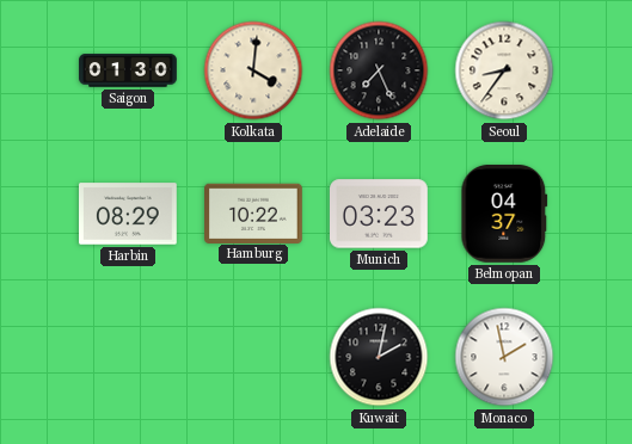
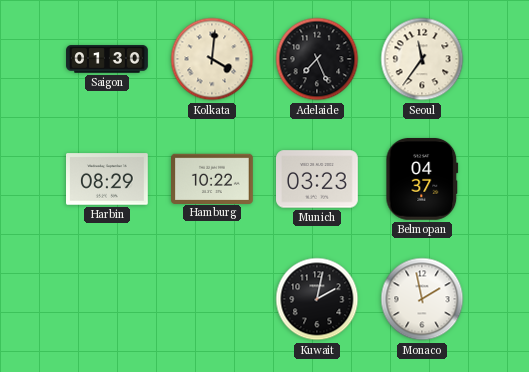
Seoul: 8:36 -> 11:36
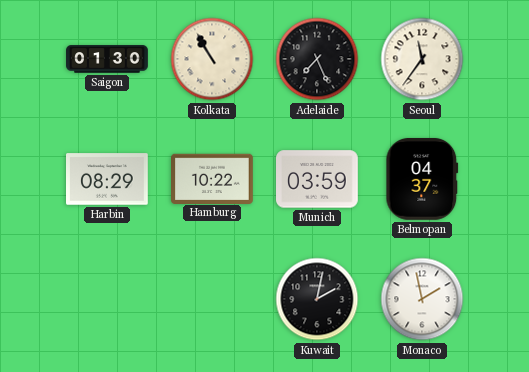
Kolkata: 4:01 -> 10:55
Munich: 03:23 -> 03:59
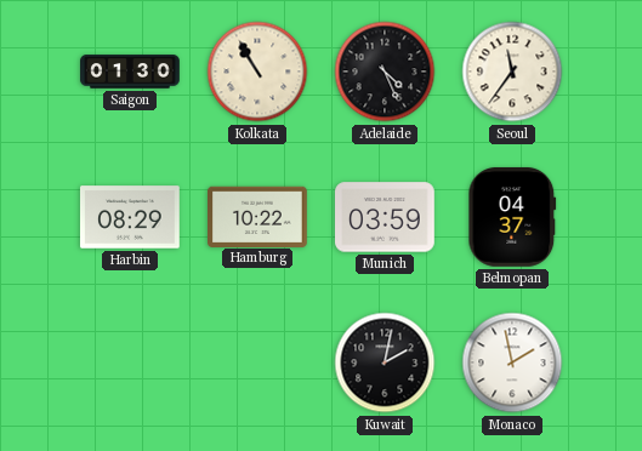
Adelaide: 7:26 -> 4:26
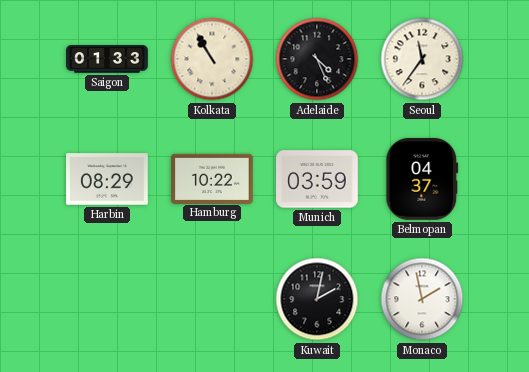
Saigon: 01:30 -> 01:33
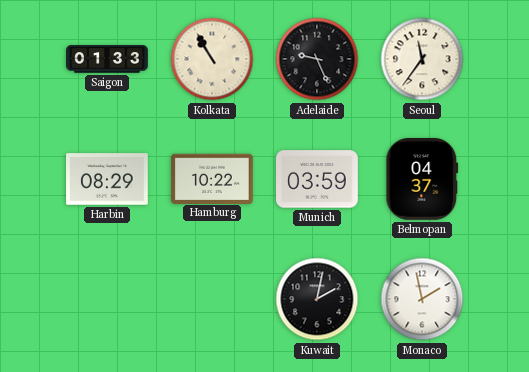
Adelaide: 4:26 -> 9:26
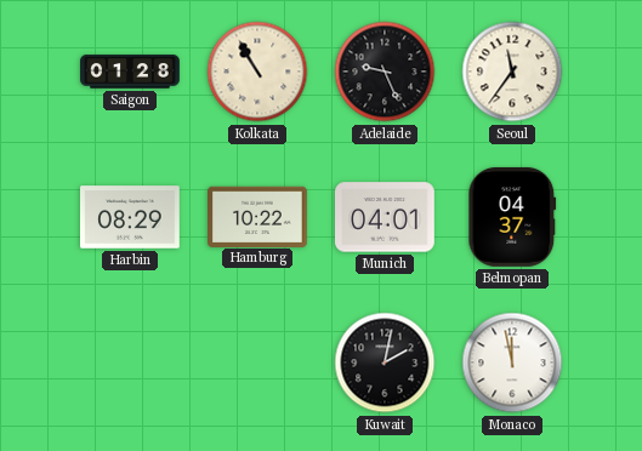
Saigon: 01:33 -> 01:28
Munich: 03:59 -> 04:01
Monaco: 1:58 -> 11:58
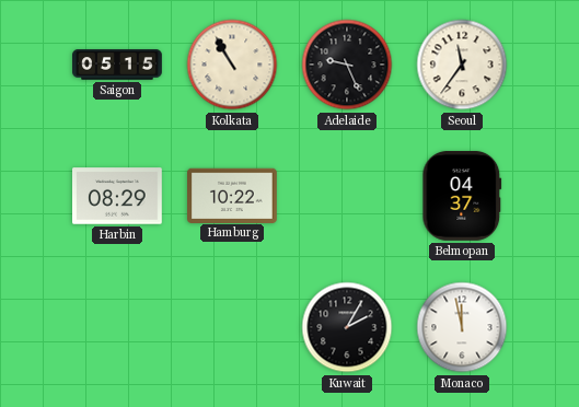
Saigon: 01:28 -> 05:15
Munich: 04:01 -> none
Kuwait: 2:02 -> 2:05
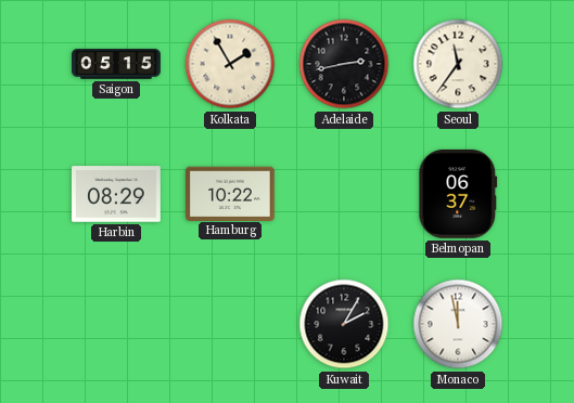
Kolkata: 10:55 -> 1:55
Adelaide: 9:26 -> 2:43
Belmopan: 04:37 -> 06:37
